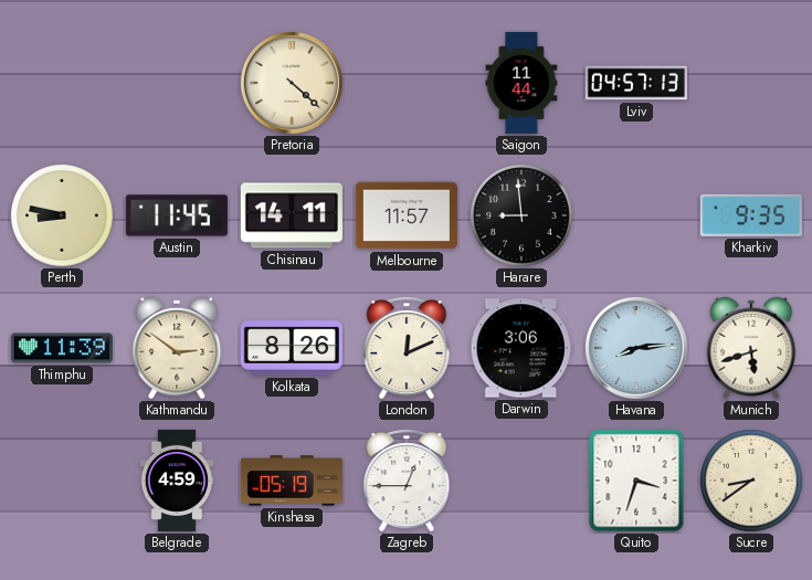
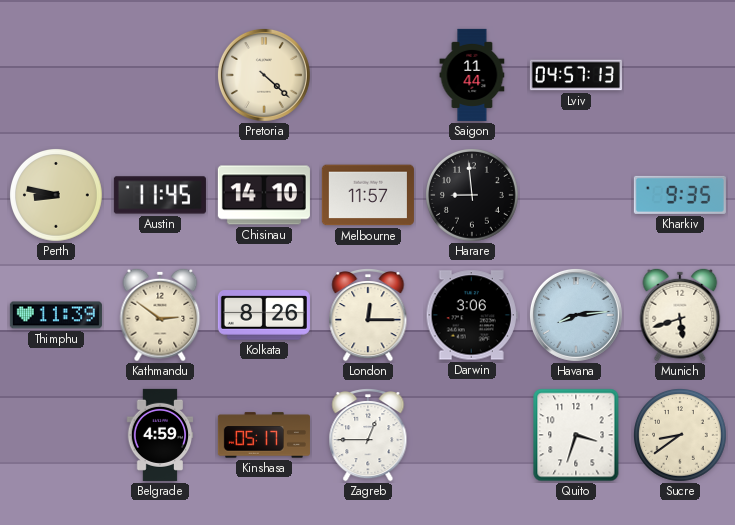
Chisinau: 14:11 -> 14:10
London: 12:11 -> 12:15
Kinshasa: 05:19 -> 05:17
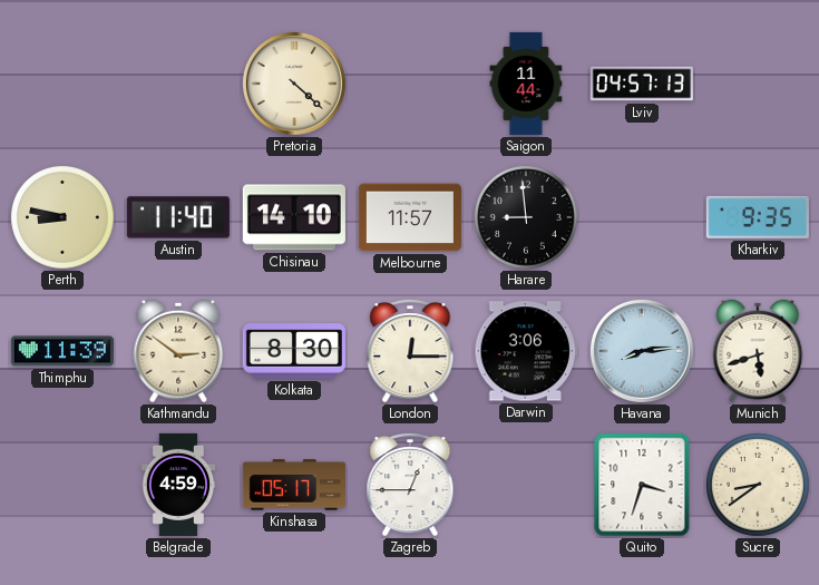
Austin: 11:45 -> 11:40
Kolkata: 8:26 -> 8:30
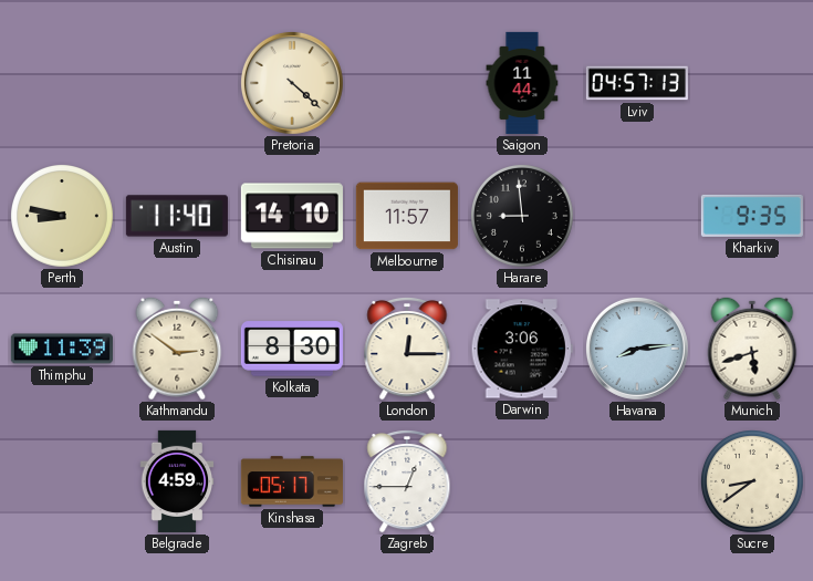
Quito: 3:33 -> none
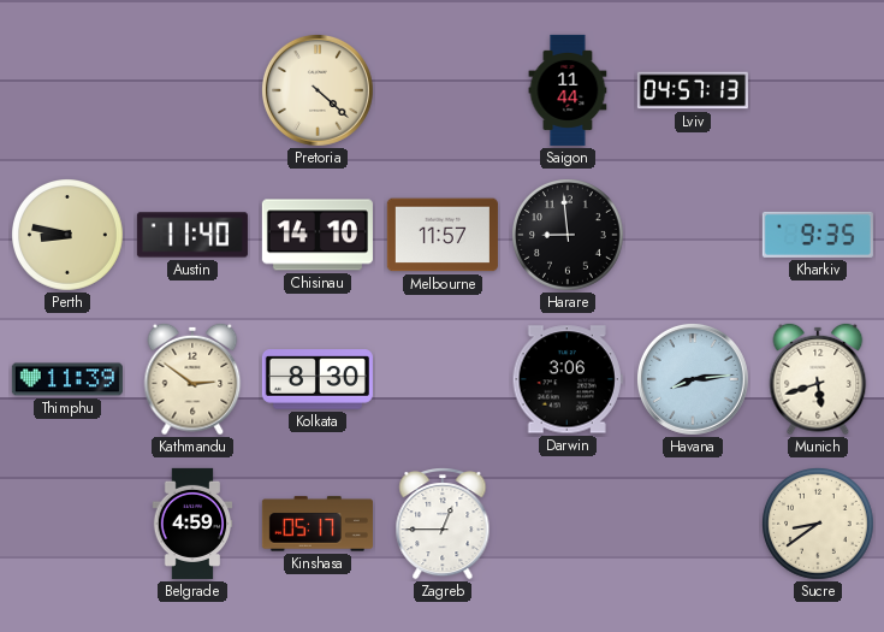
London: 12:15 -> none
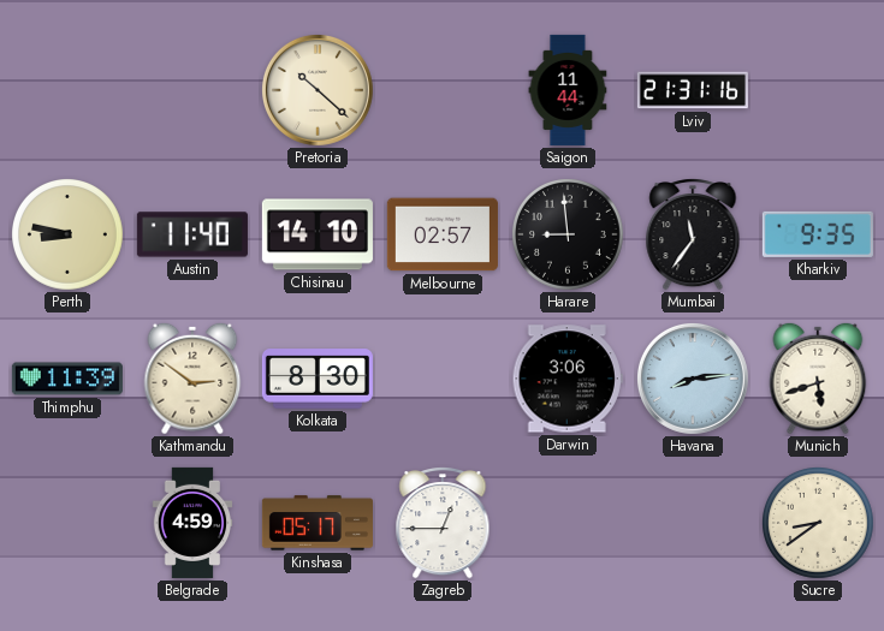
Pretoria: 4:22 -> 10:22
Lviv: 04:57 -> 21:31
Melbourne: 11:57 -> 02:57
Mumbai: none -> 11:36
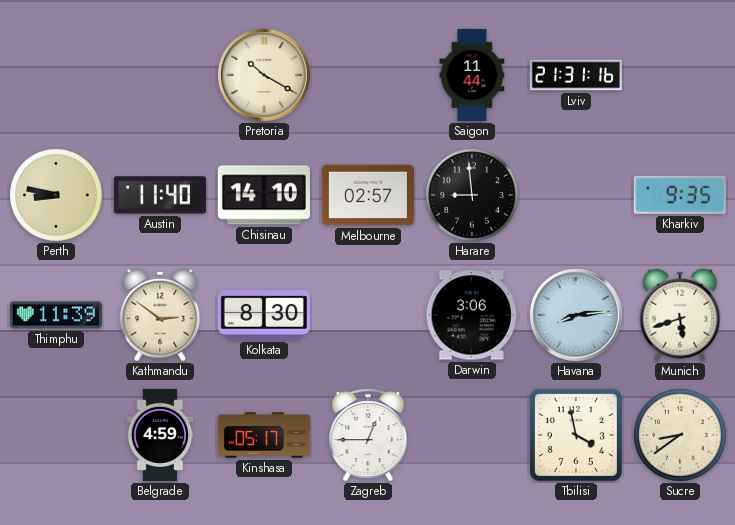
Pretoria: 10:22 -> 10:20
Mumbai: 11:36 -> none
Tbilisi: none -> 3:58
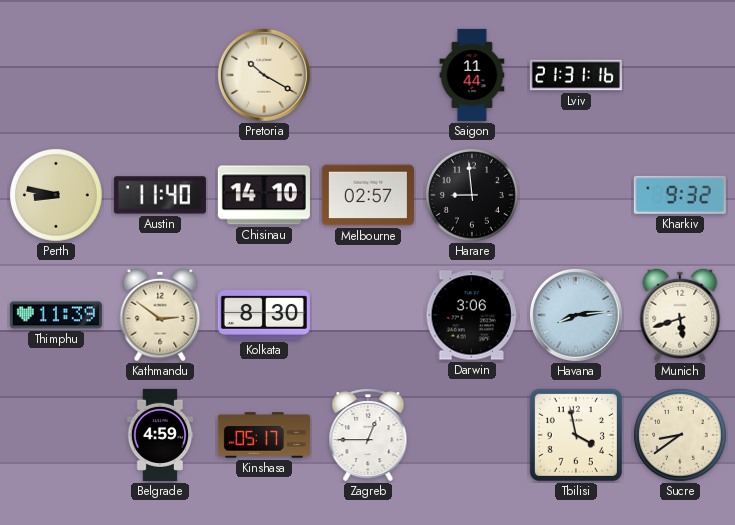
Kharkiv: 9:35 -> 9:32
